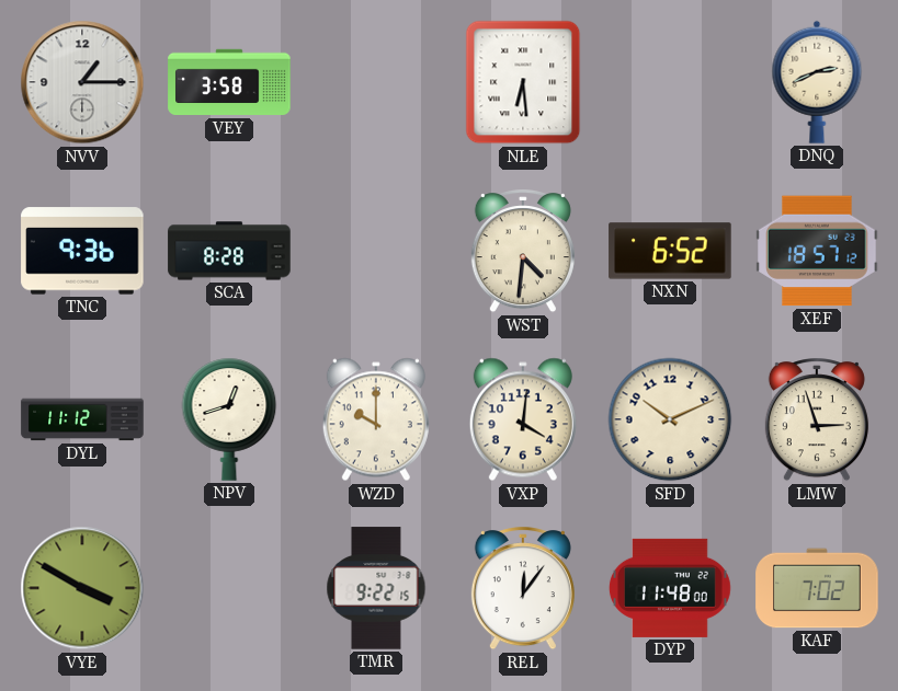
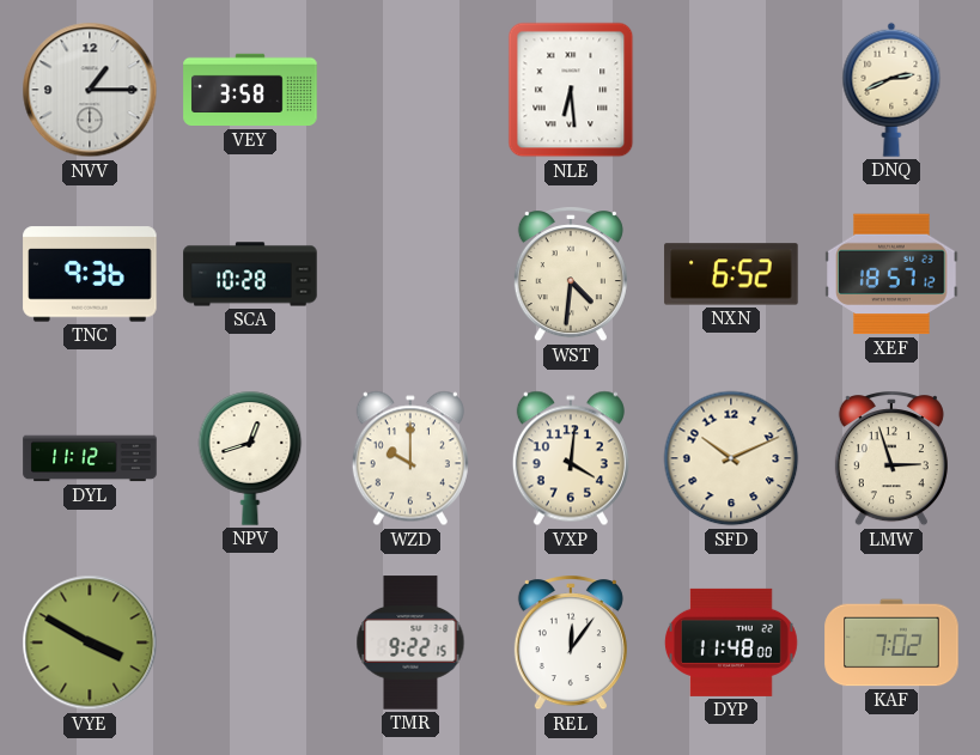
SCA: 8:28 -> 10:28
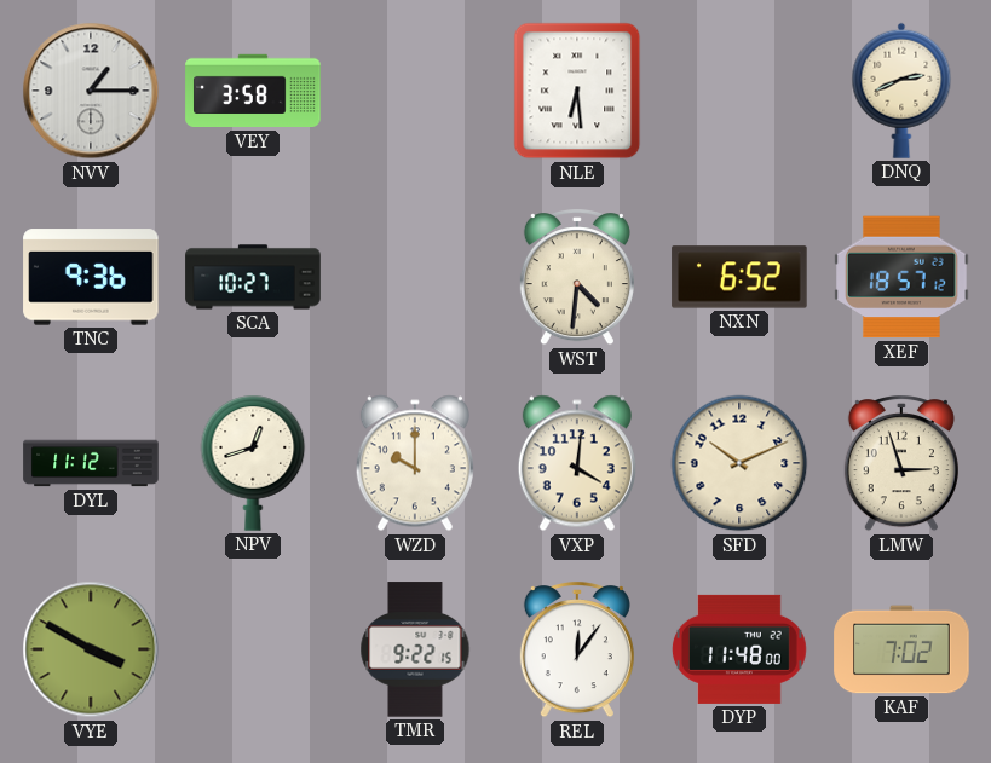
SCA: 10:28 -> 10:27
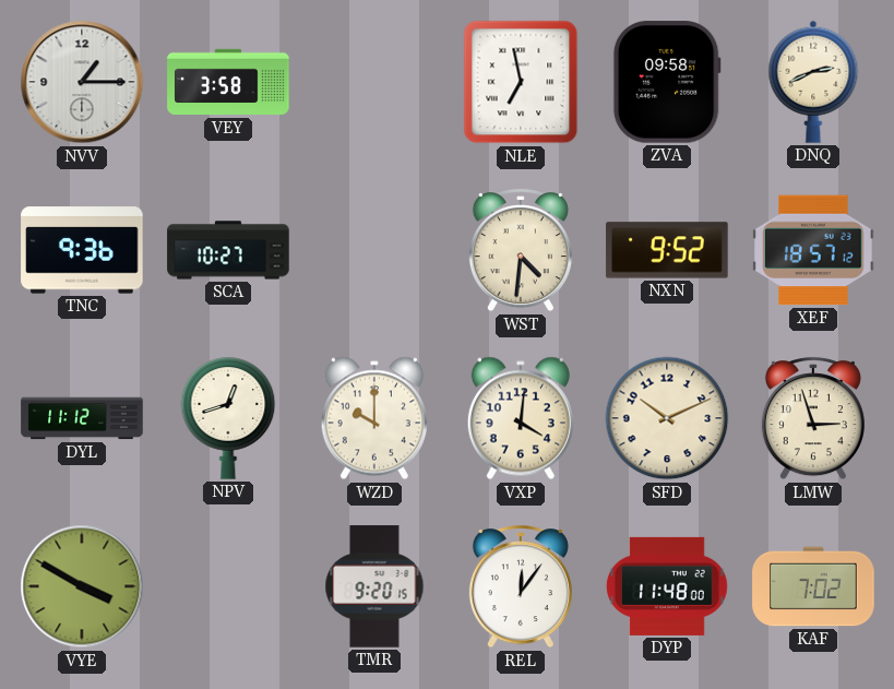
NLE: 6:29 -> 6:58
ZVA: none -> 09:58
NXN: 6:52 -> 9:52
TMR: 9:22 -> 9:20
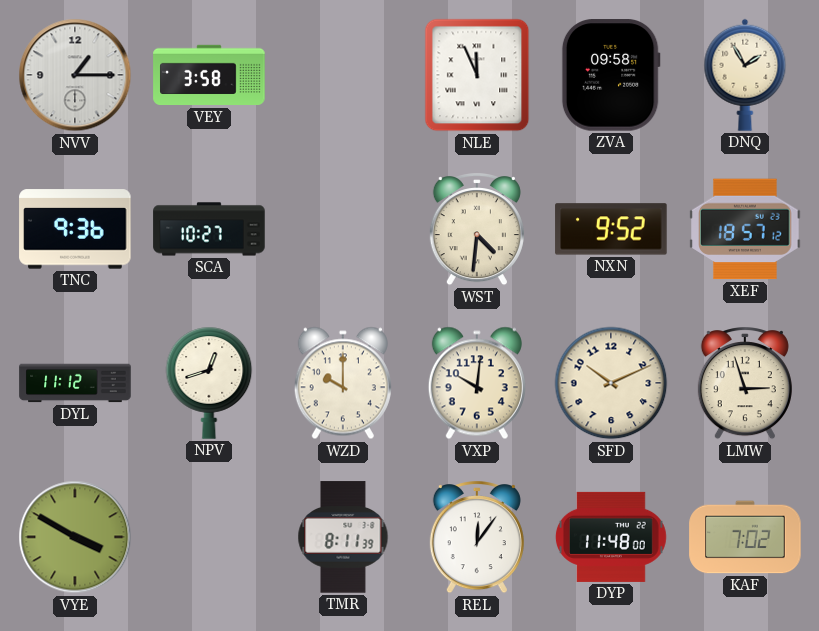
NLE: 6:58 -> 11:56
DNQ: 2:41 -> 1:55
VXP: 4:01 -> 10:01
TMR: 9:20 -> 8:11
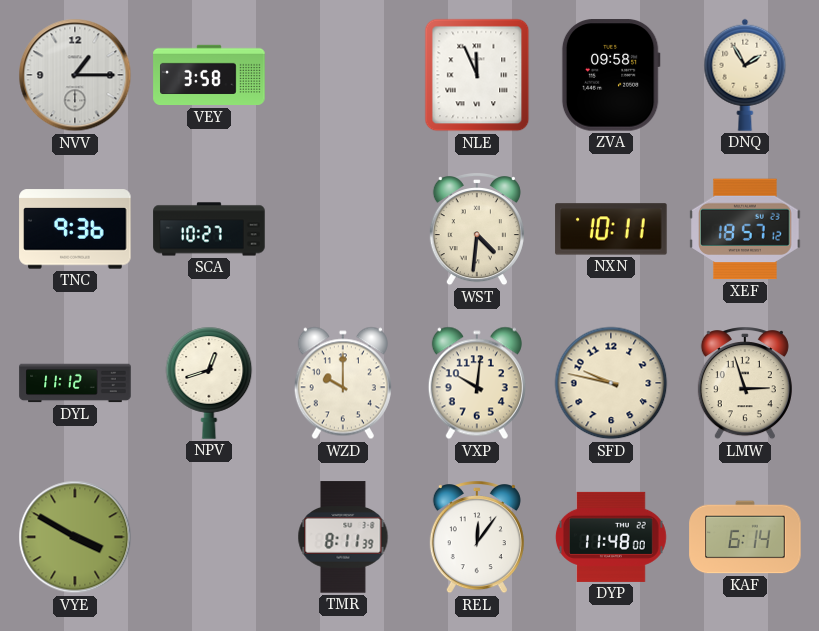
NXN: 9:52 -> 10:11
SFD: 10:11 -> 9:47
KAF: 7:02 -> 6:14
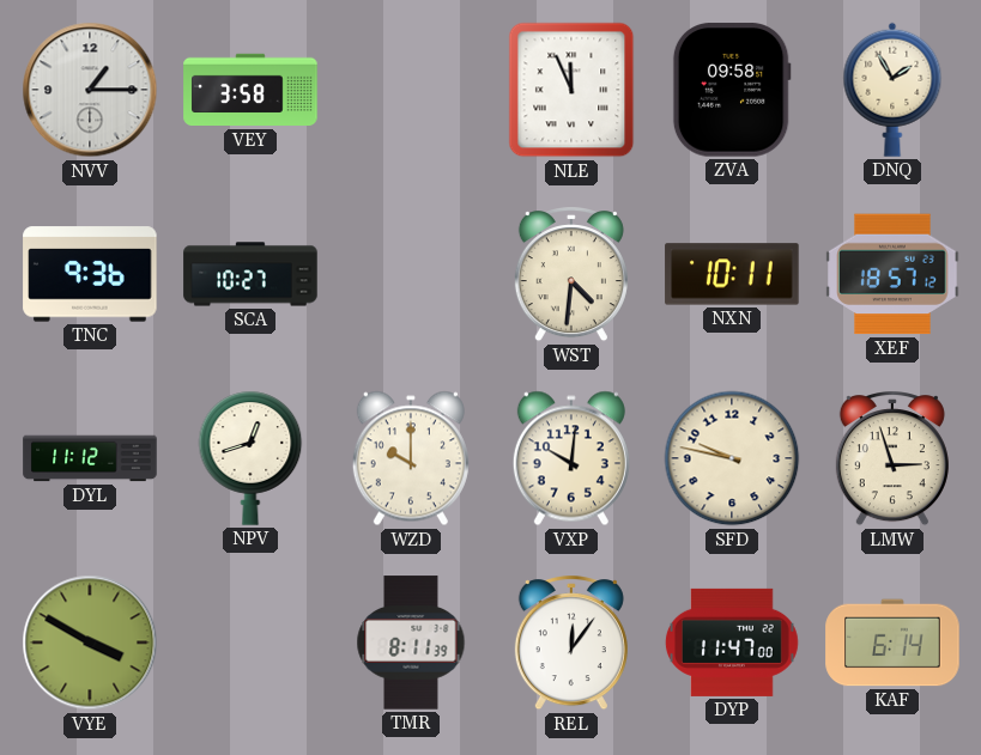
DYP: 11:48 -> 11:47
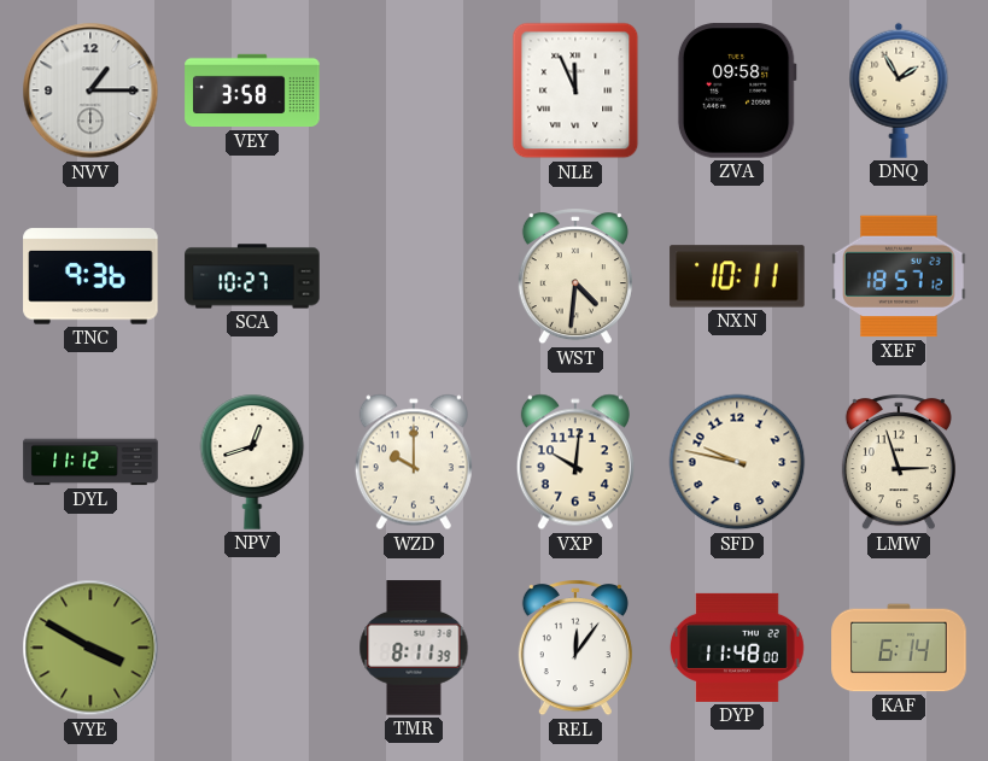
DYP: 11:47 -> 11:48
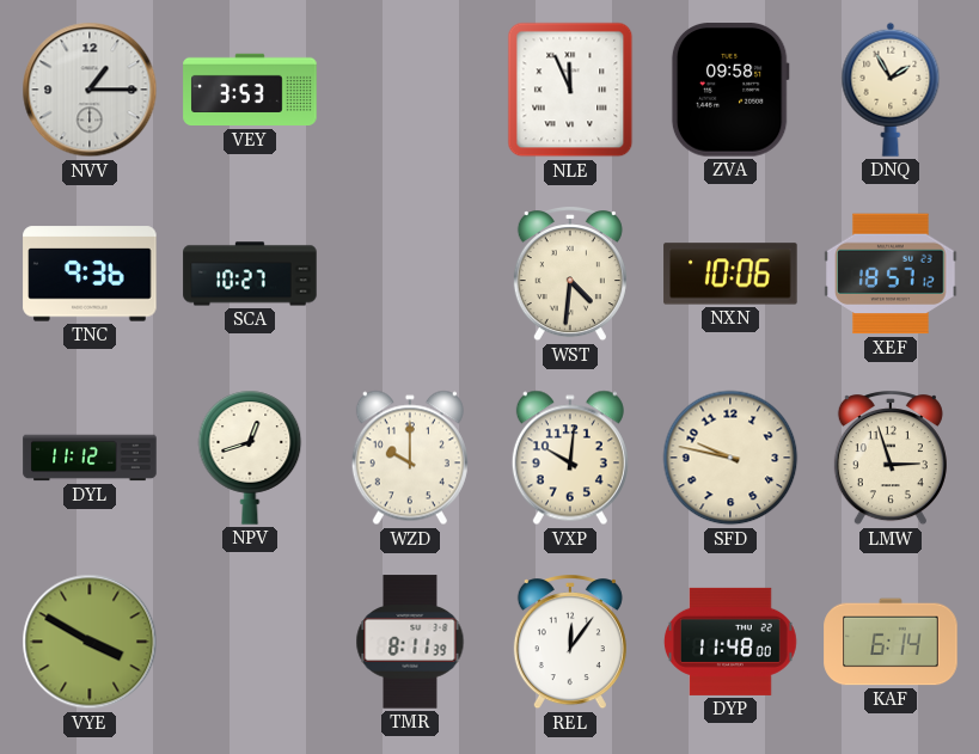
VEY: 3:58 -> 3:53
NXN: 10:11 -> 10:06
